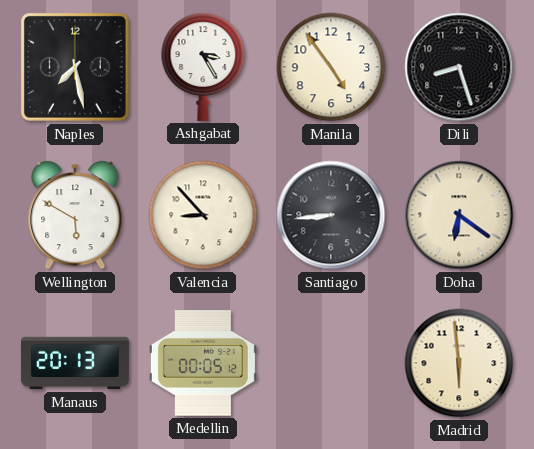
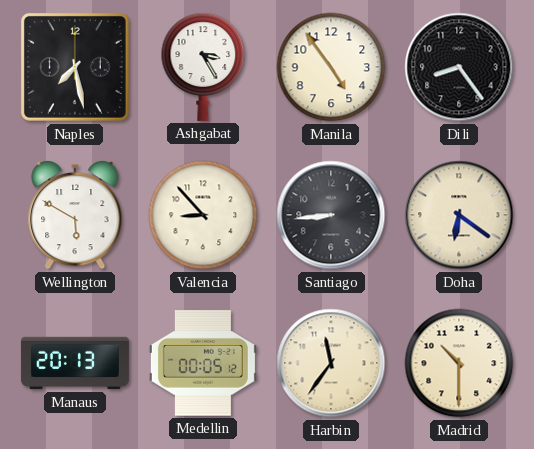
Dili: 8:27 -> 8:24
Harbin: none -> 11:36
Madrid: 5:59 -> 10:30
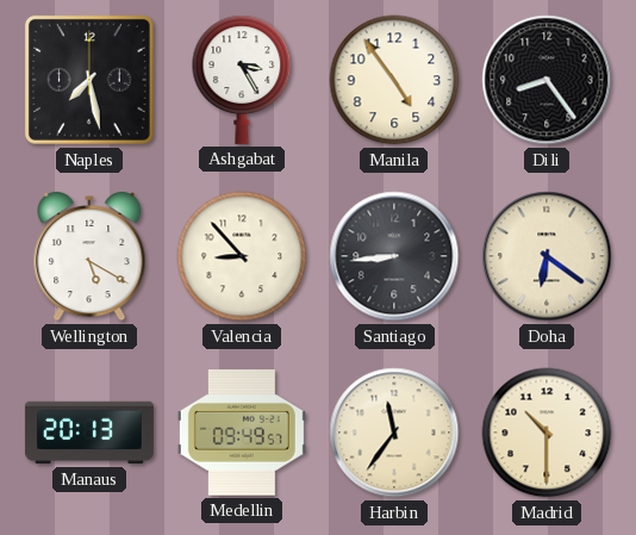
Wellington: 5:50 -> 5:20
Medellin: 00:05 -> 09:49
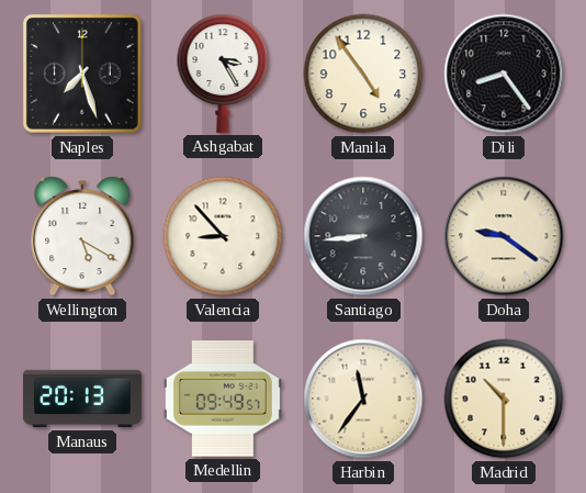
Naples: 7:28 -> 7:27
Doha: 6:21 -> 9:21
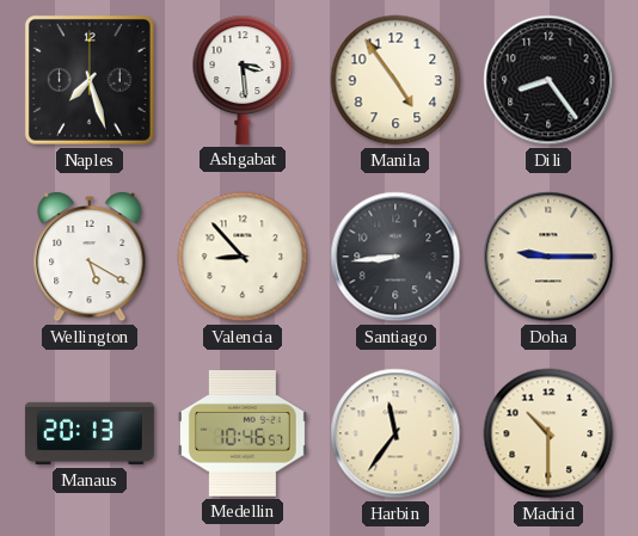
Ashgabat: 3:25 -> 3:29
Doha: 9:21 -> 9:15
Medellin: 09:49 -> 10:46
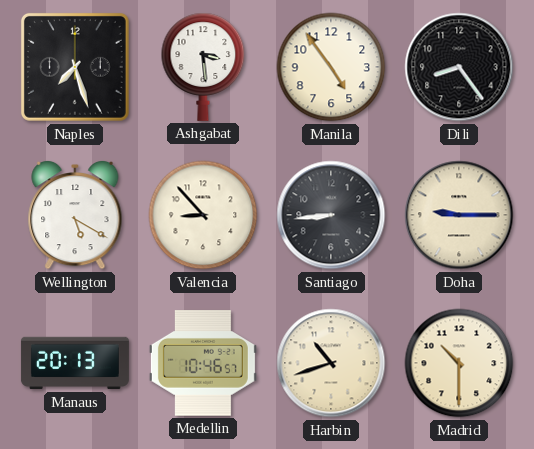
Harbin: 11:36 -> 10:42
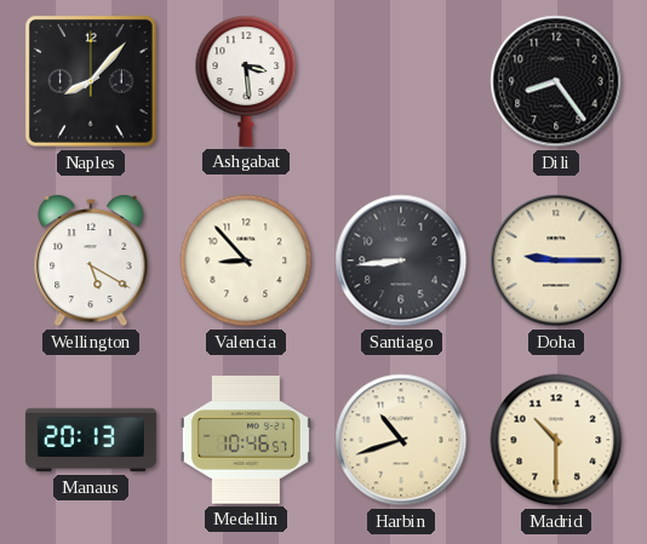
Naples: 7:27 -> 8:07
Manila: 4:54 -> none
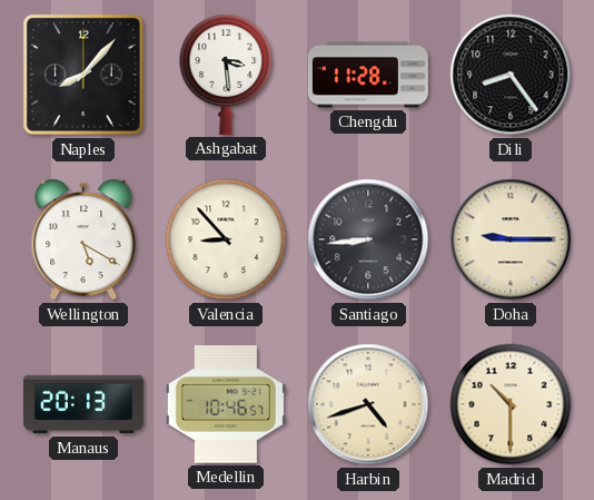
Chengdu: none -> 11:28
Harbin: 10:42 -> 4:42
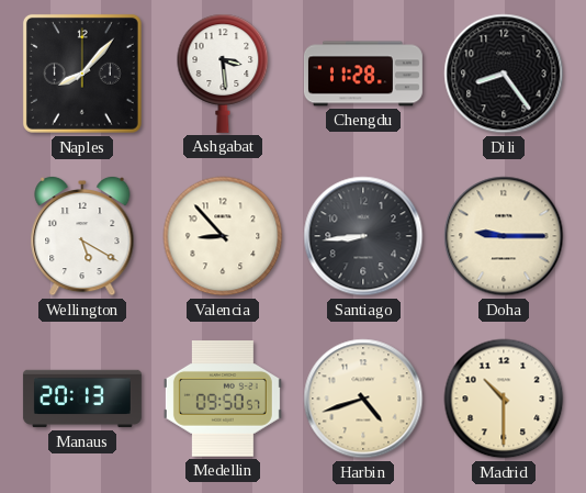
Medellin: 10:46 -> 09:50
